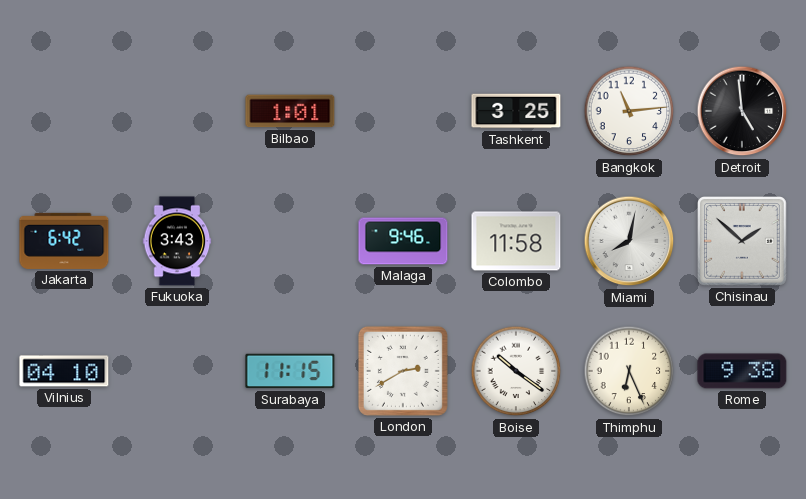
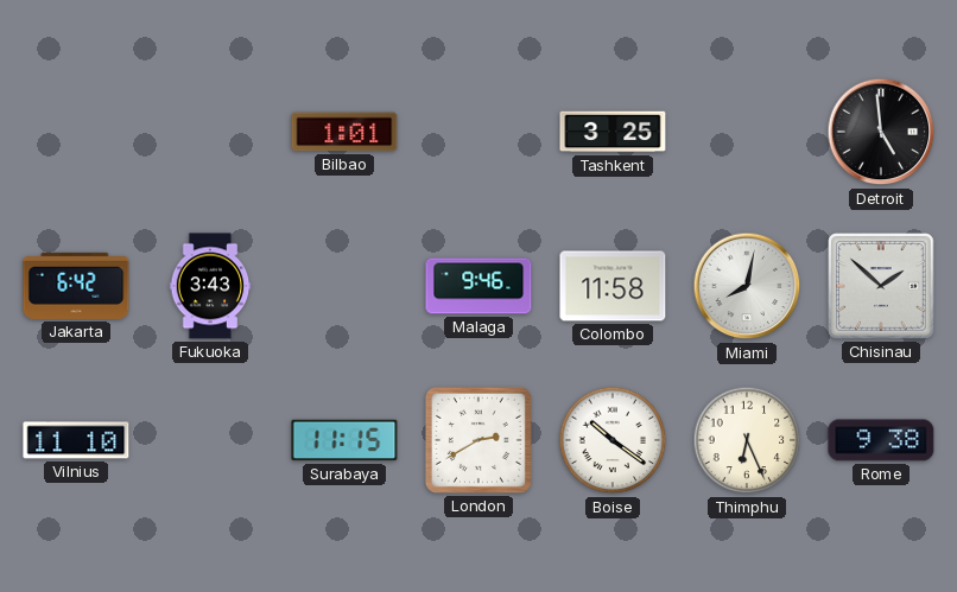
Bangkok: 11:14 -> none
Vilnius: 04:10 -> 11:10
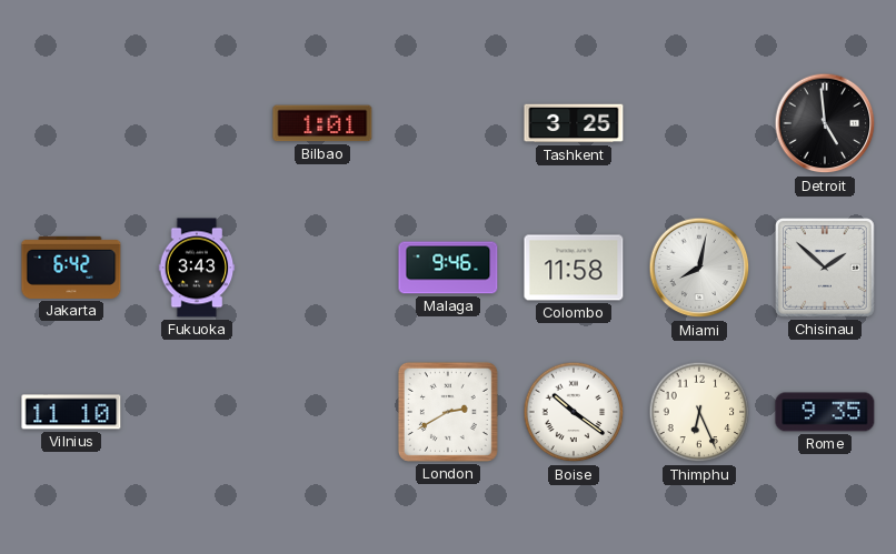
Surabaya: 11:15 -> none
Rome: 9:38 -> 9:35
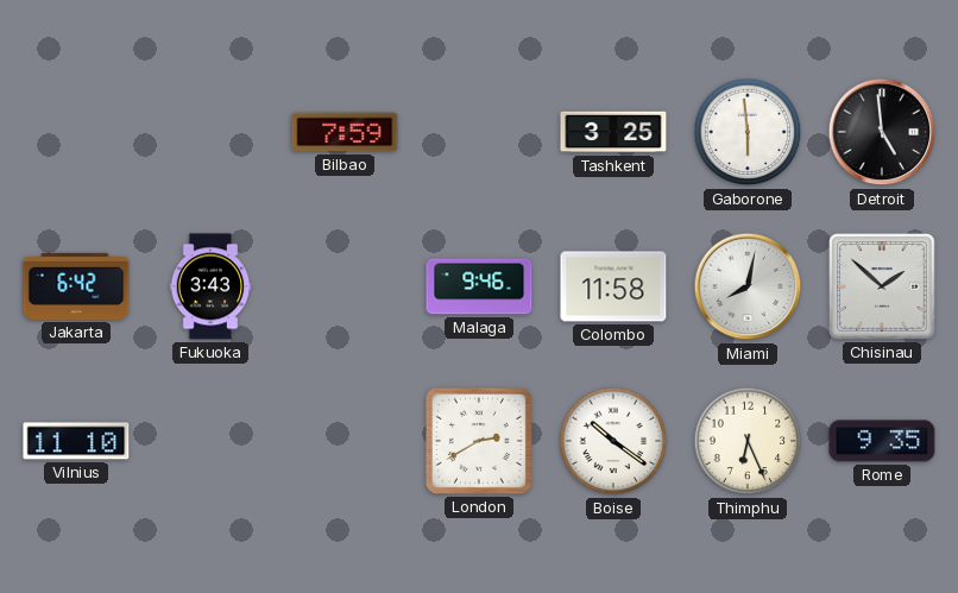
Bilbao: 1:01 -> 7:59
Gaborone: none -> 5:59
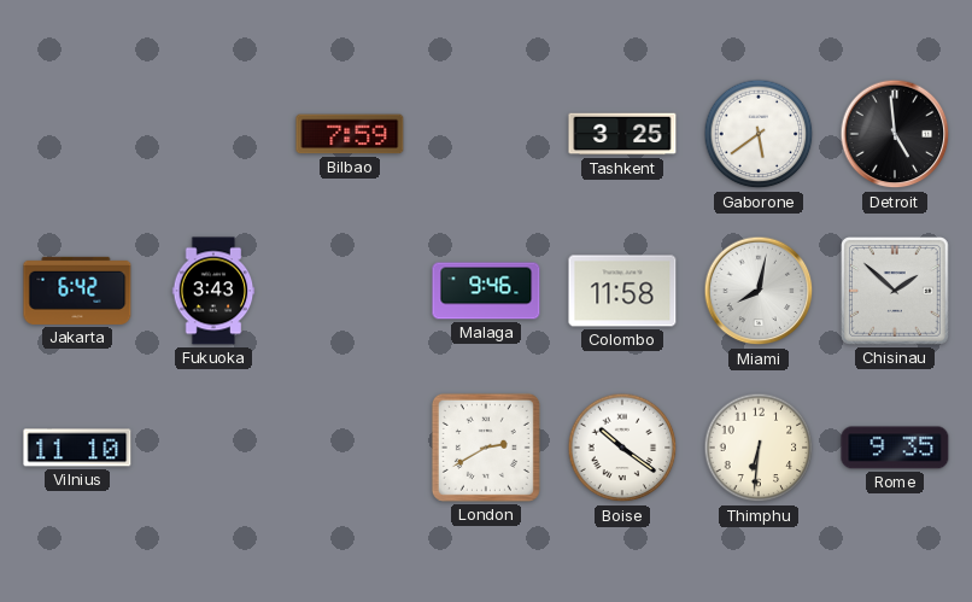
Gaborone: 5:59 -> 5:39
Thimphu: 6:26 -> 6:31
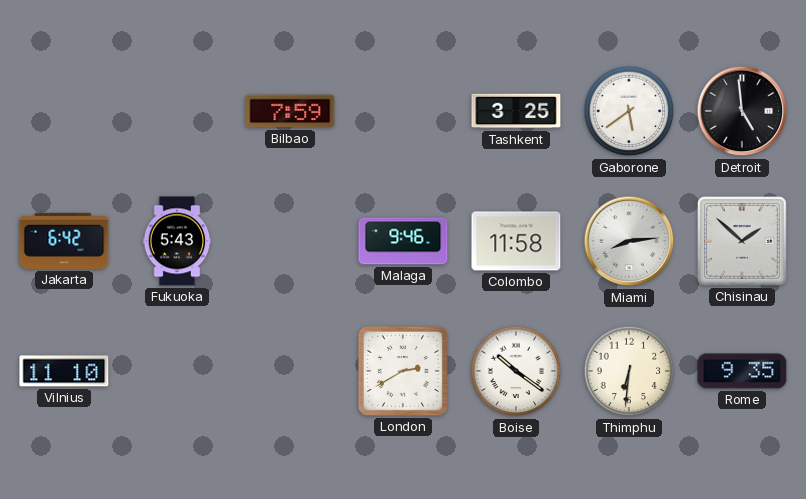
Fukuoka: 3:43 -> 5:43
Miami: 8:02 -> 8:14
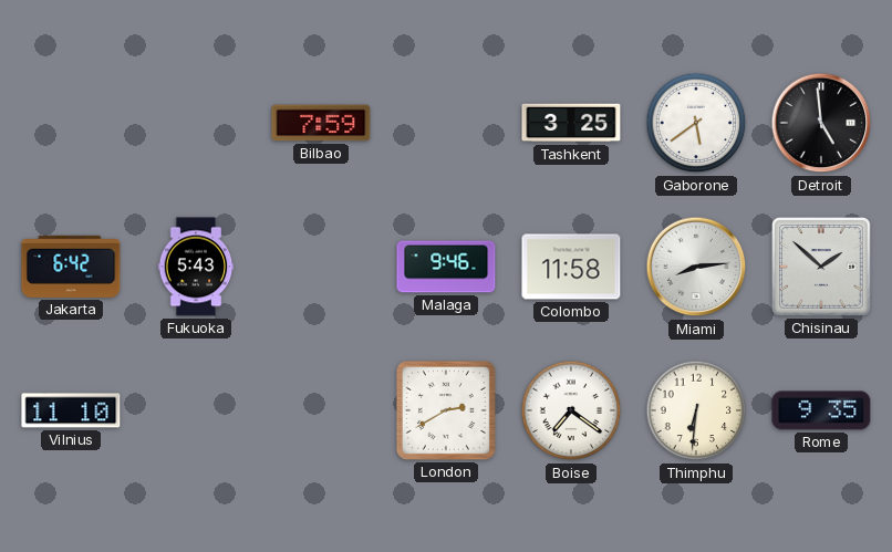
Boise: 10:21 -> 7:21
